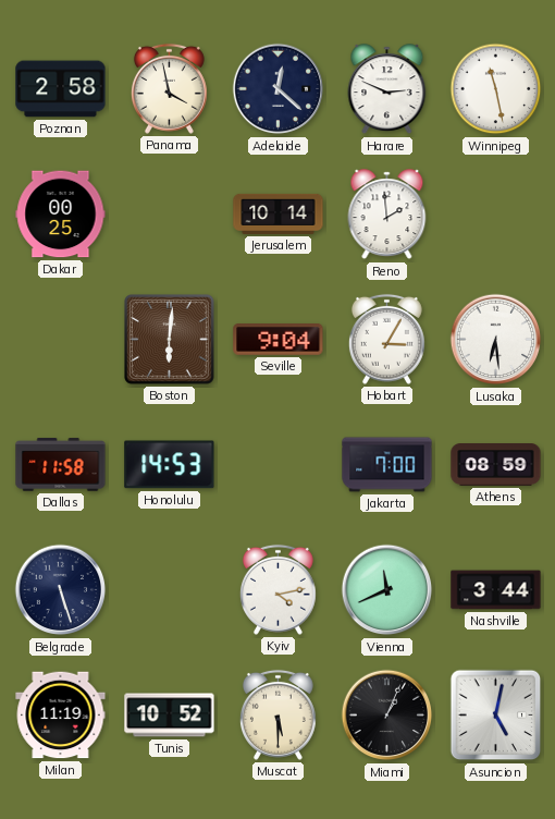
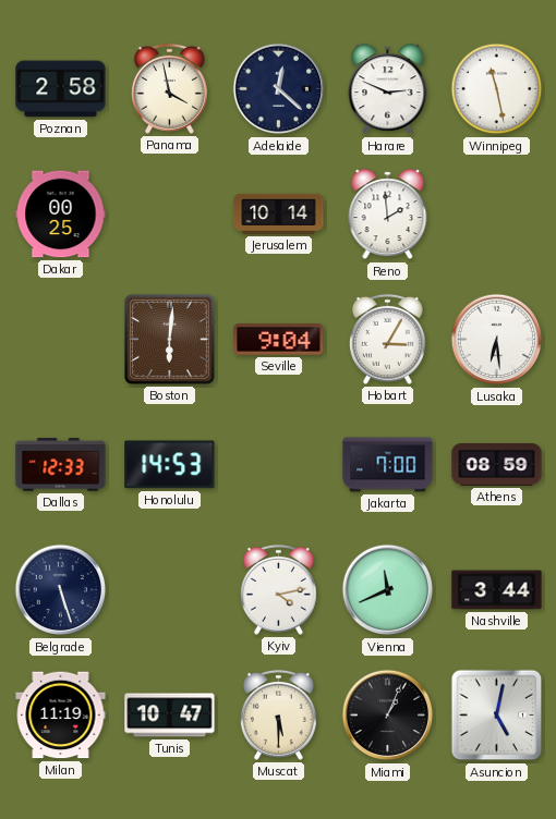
Dallas: 11:58 -> 12:33
Tunis: 10:52 -> 10:47
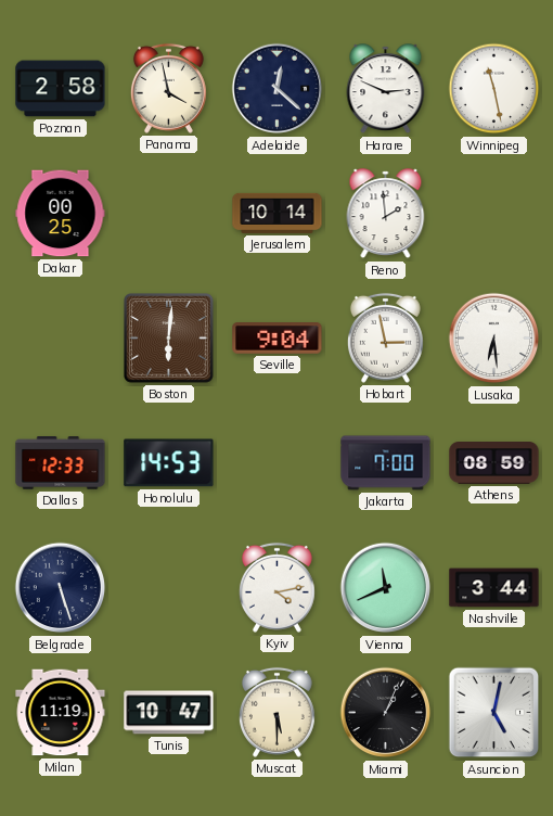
Hobart: 3:05 -> 2:58
